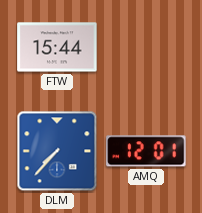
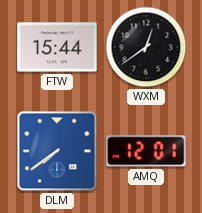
WXM: none -> 12:39
DLM: 7:37 -> 7:39
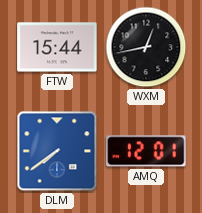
WXM: 12:39 -> 12:43
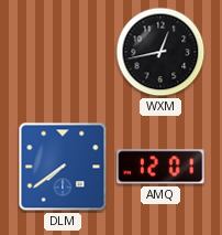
FTW: 15:44 -> none
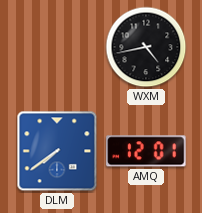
WXM: 12:43 -> 4:43
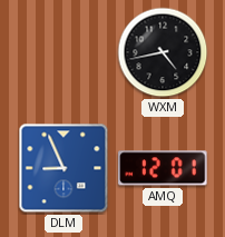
DLM: 7:39 -> 8:56
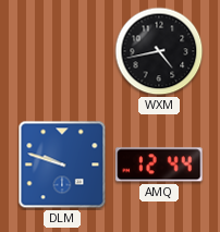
DLM: 8:56 -> 9:48
AMQ: 12:01 -> 12:44
